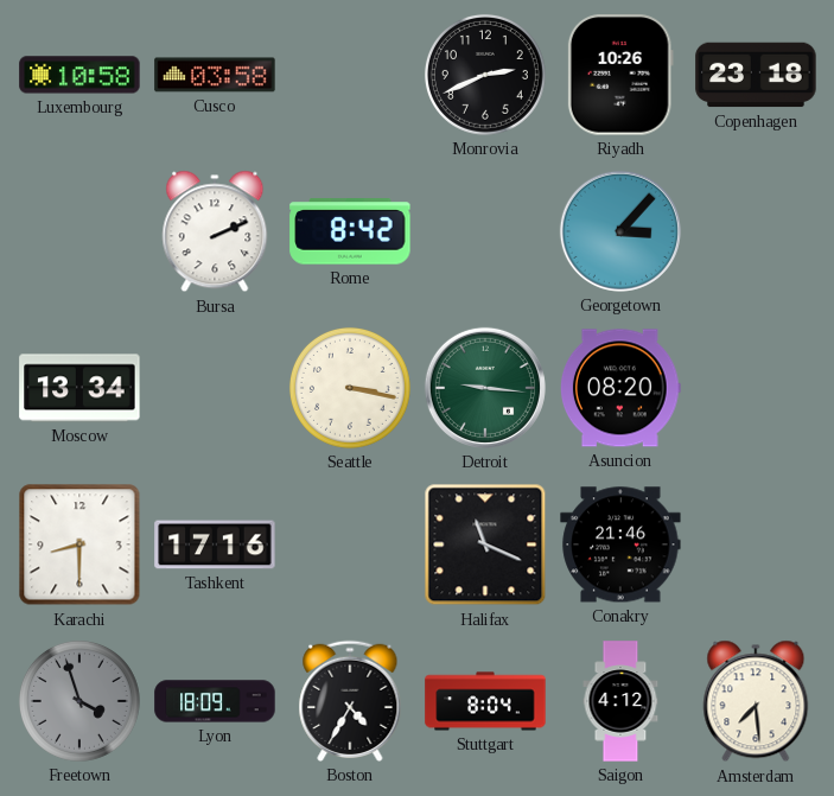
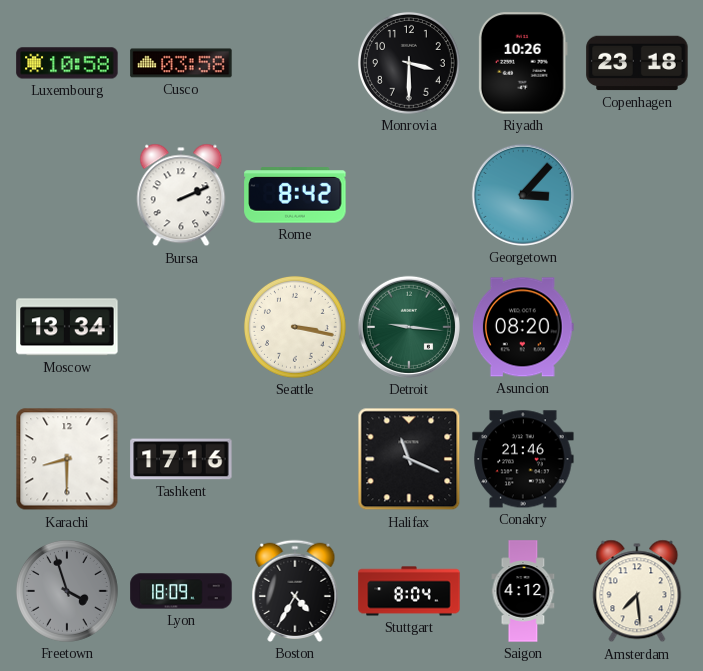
Monrovia: 2:41 -> 3:30
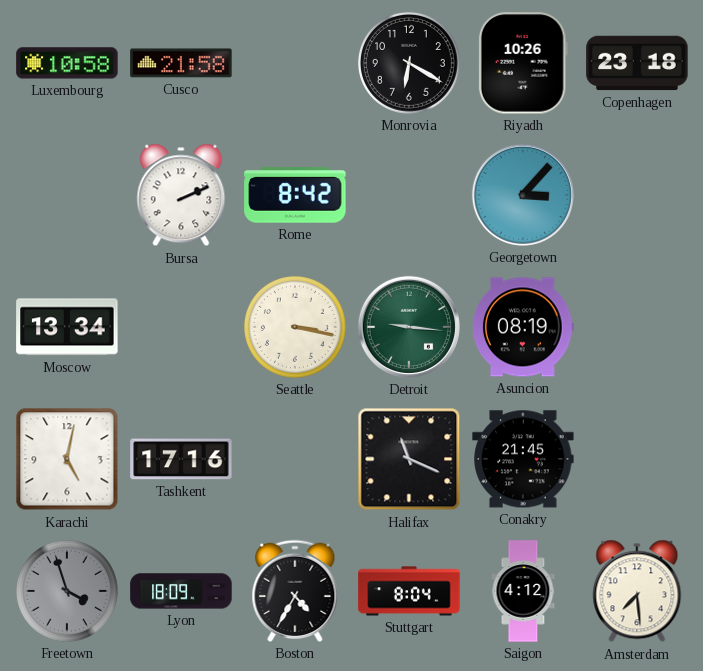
Cusco: 03:58 -> 21:58
Monrovia: 3:30 -> 6:20
Asuncion: 08:20 -> 08:19
Karachi: 8:30 -> 5:02
Conakry: 21:46 -> 21:45
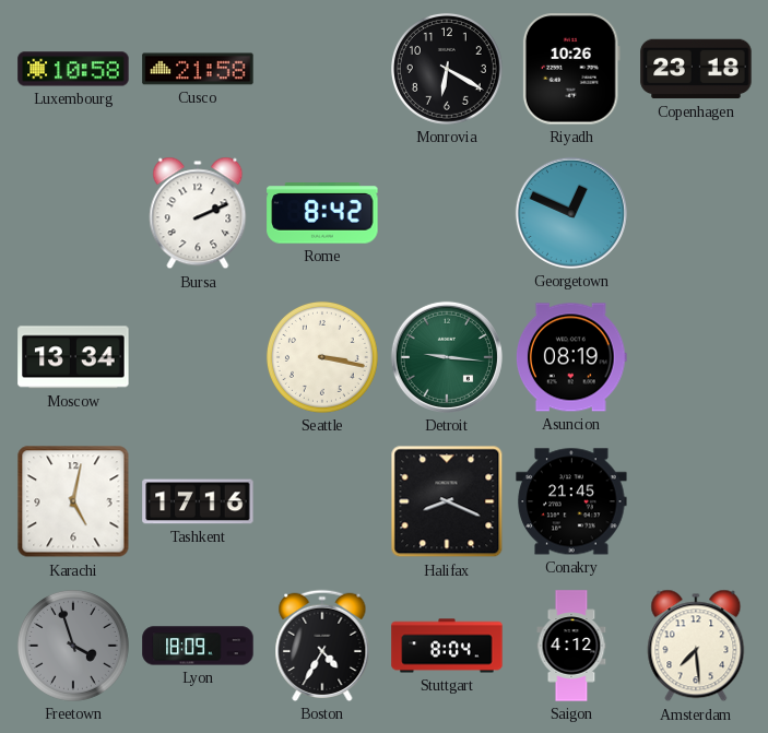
Georgetown: 3:07 -> 12:49
Halifax: 11:19 -> 8:19
